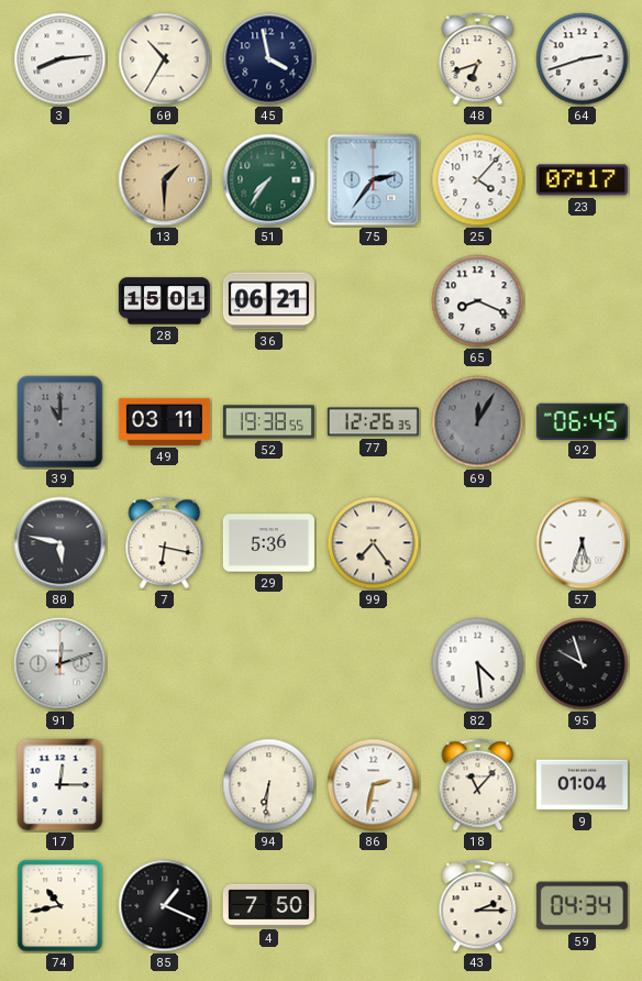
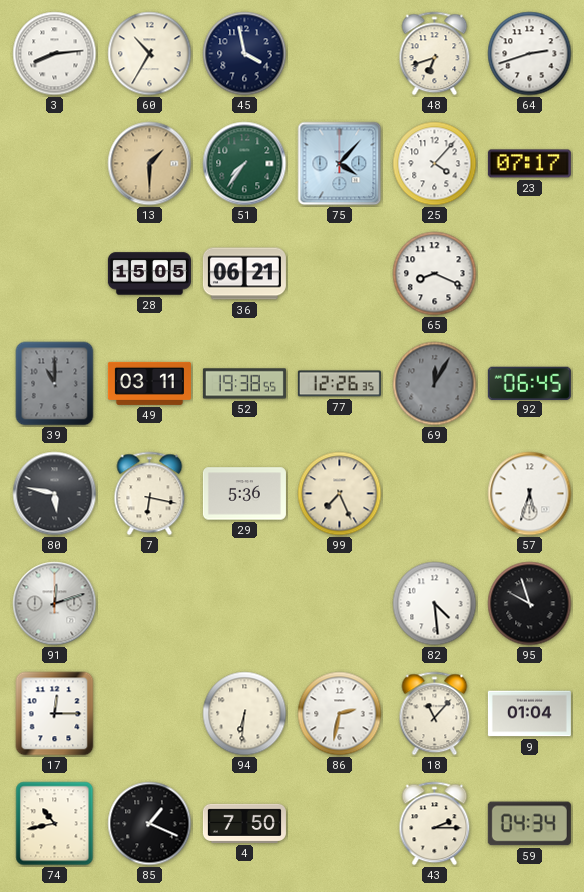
75: 2:36 -> 4:07
28: 15:01 -> 15:05
99: 7:24 -> 7:26
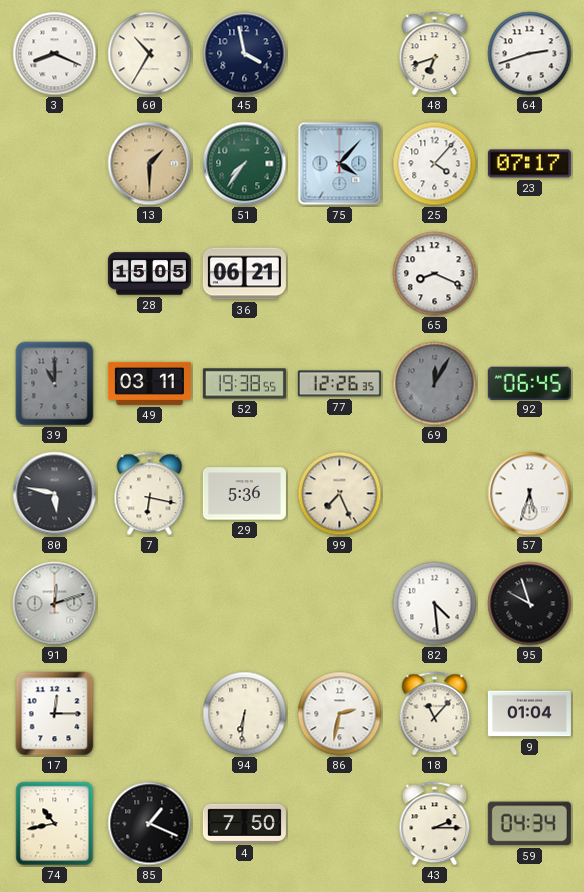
3: 8:14 -> 8:19
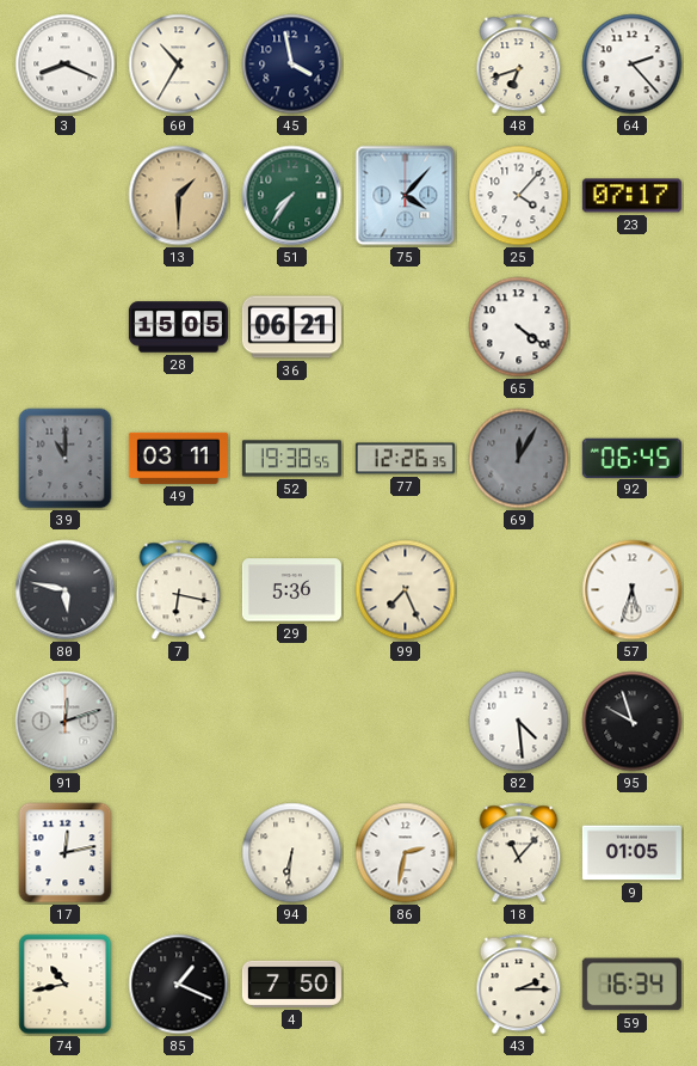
64: 2:42 -> 2:23
65: 8:19 -> 4:21
17: 12:15 -> 12:13
9: 01:04 -> 01:05
59: 04:34 -> 16:34
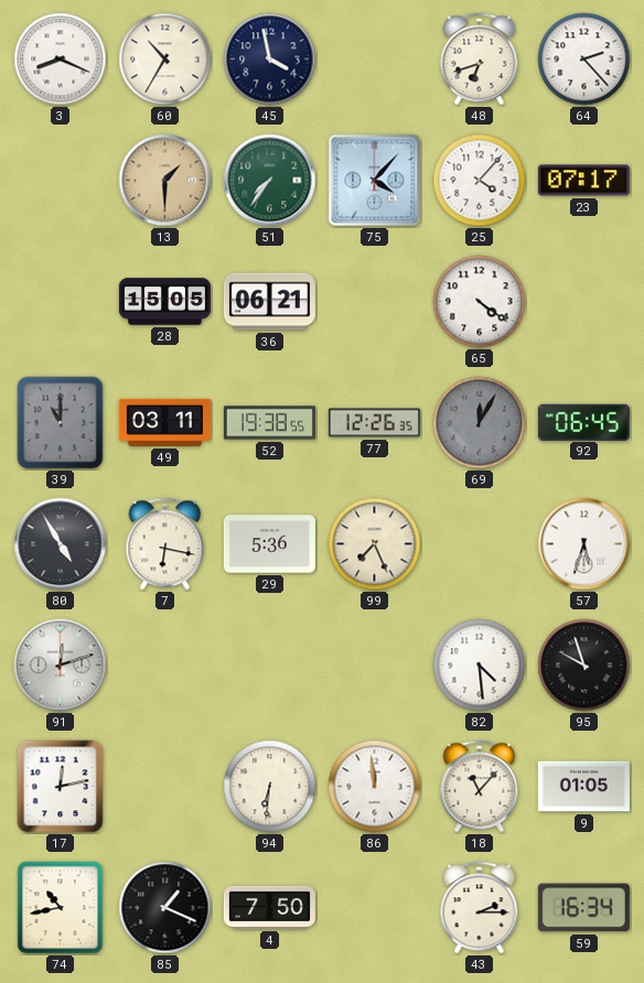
80: 5:47 -> 4:55
86: 2:32 -> 11:59
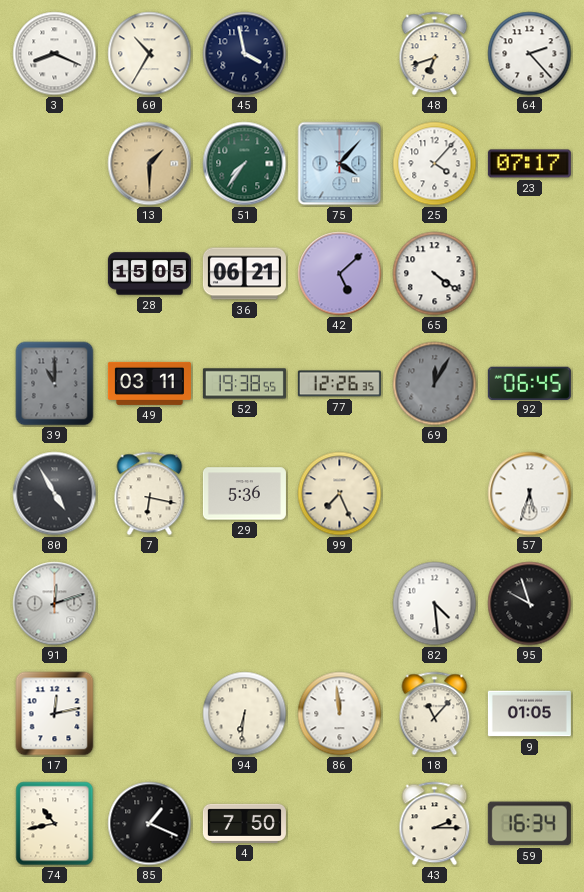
42: none -> 5:08
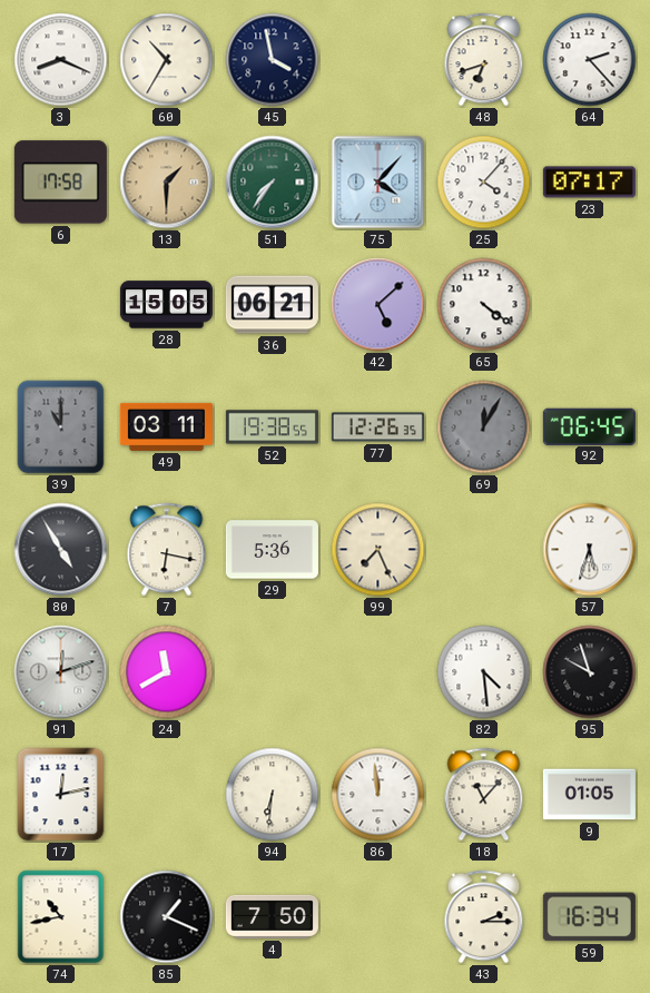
6: none -> 17:58
24: none -> 11:40
